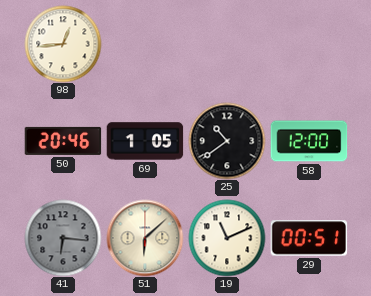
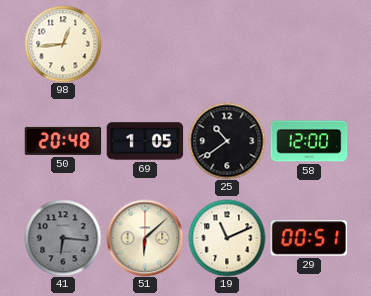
50: 20:46 -> 20:48
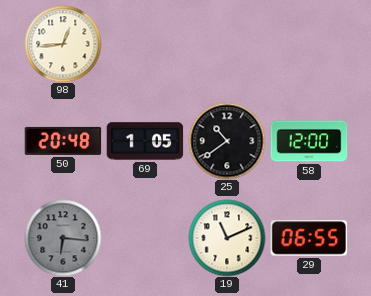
51: 6:08 -> none
29: 00:51 -> 06:55
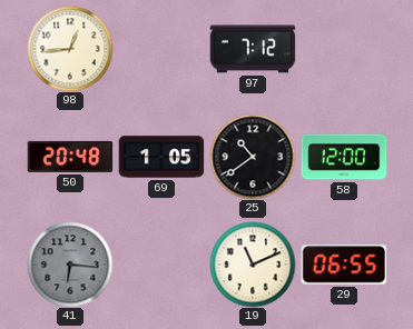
97: none -> 7:12
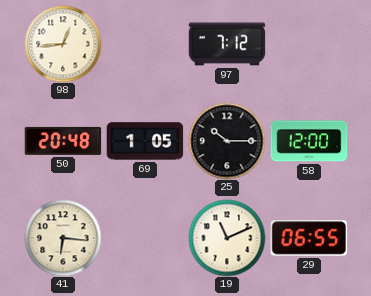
25: 10:39 -> 10:15
41 dial: grey -> cream
